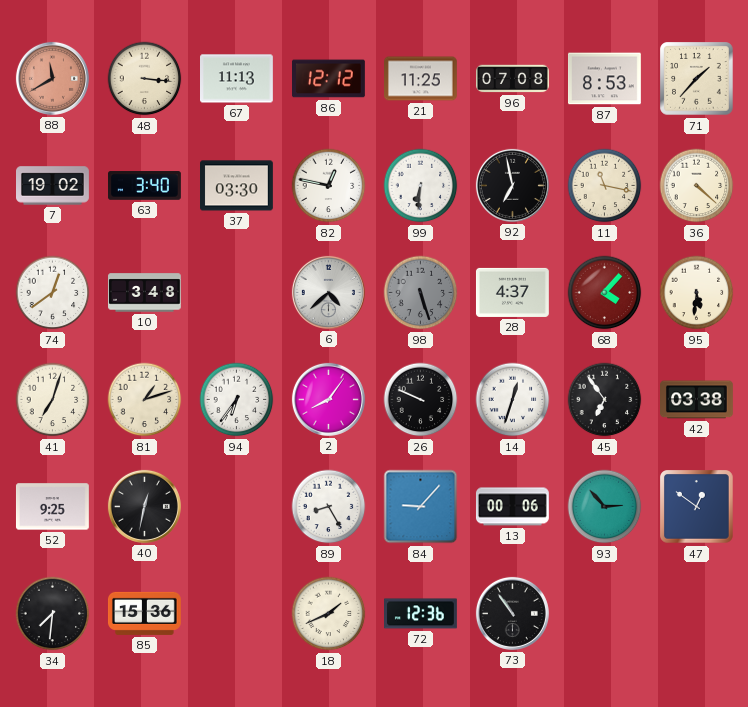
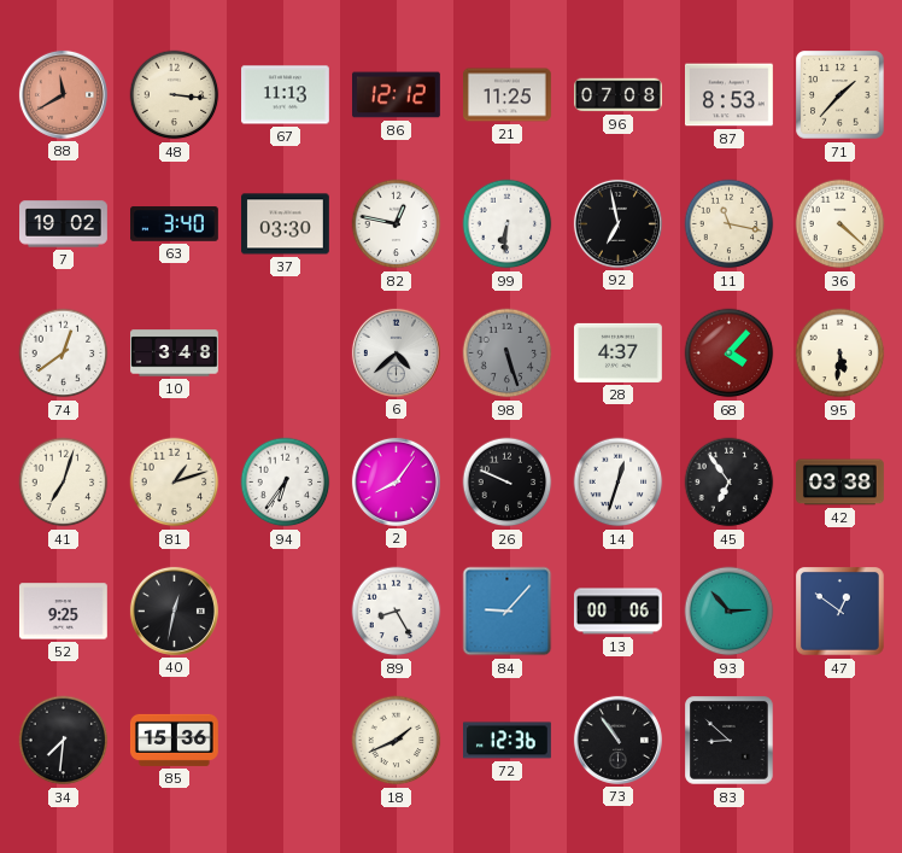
83: none -> 8:52
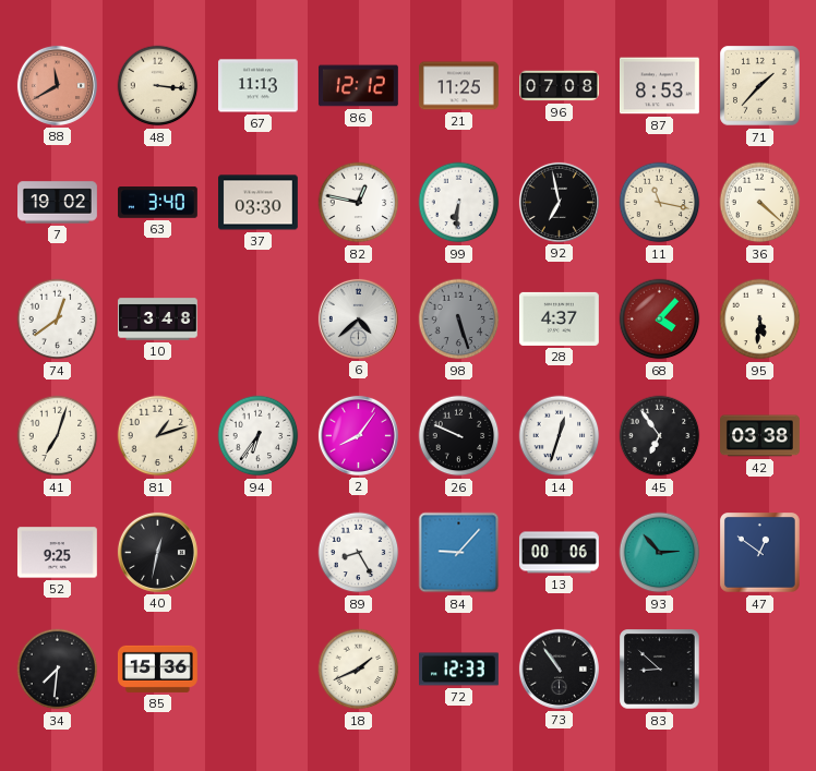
72: 12:36 -> 12:33
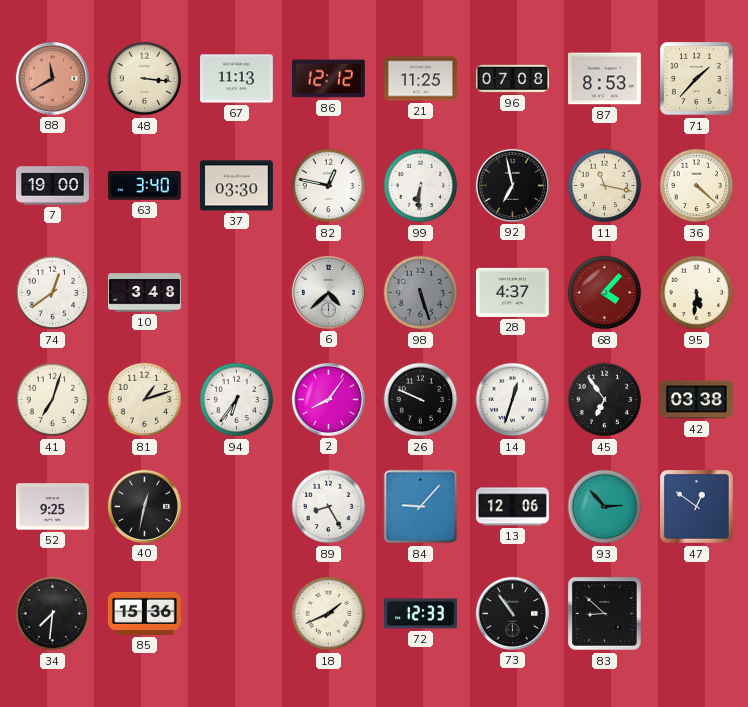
7: 19:02 -> 19:00
13: 00:06 -> 12:06
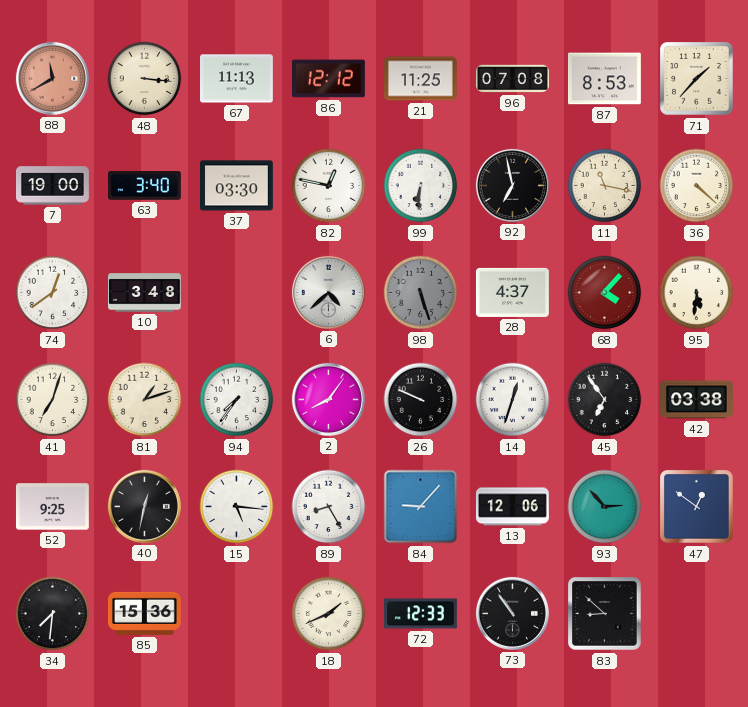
94: 6:36 -> 7:36
15: none -> 5:16
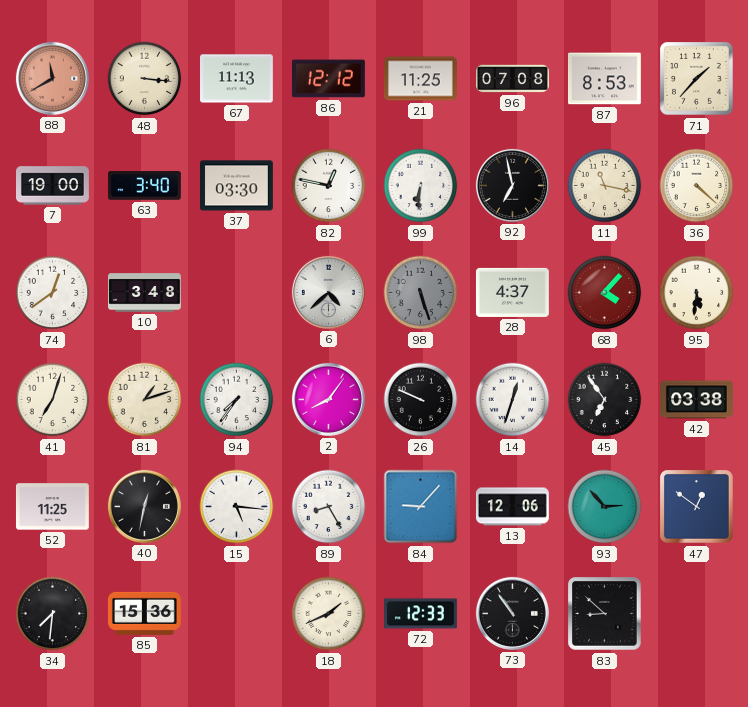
52: 9:25 -> 11:25
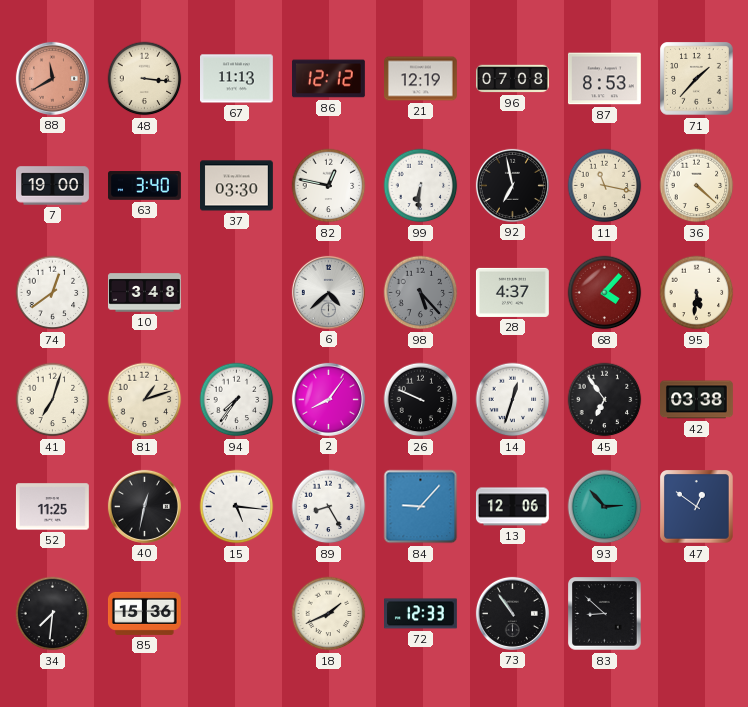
21: 11:25 -> 12:19
98: 5:27 -> 5:23
